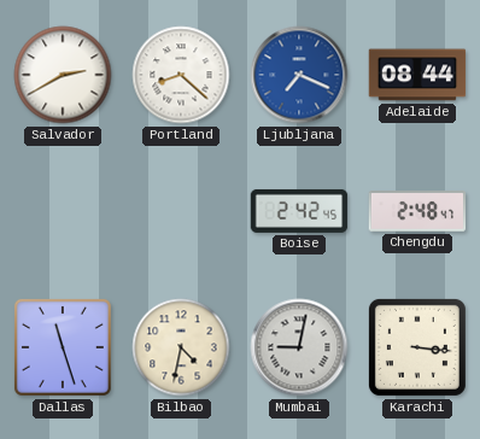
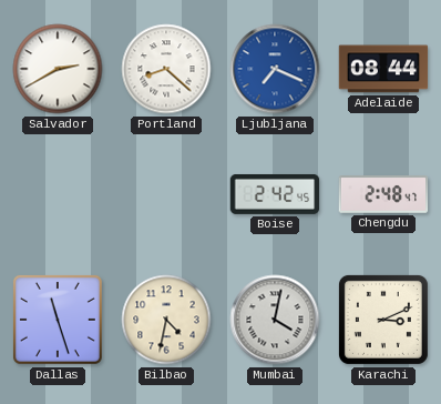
Mumbai: 9:02 -> 4:02
Karachi: 3:16 -> 3:11
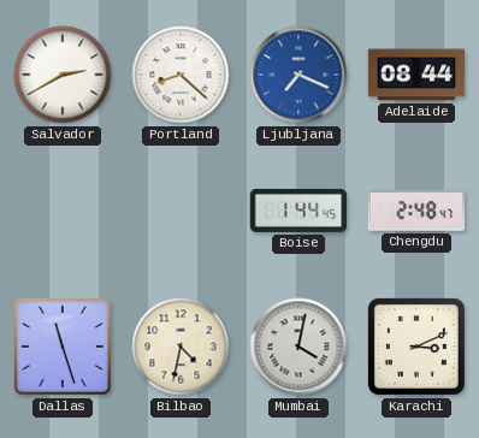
Boise: 2:42 -> 1:44
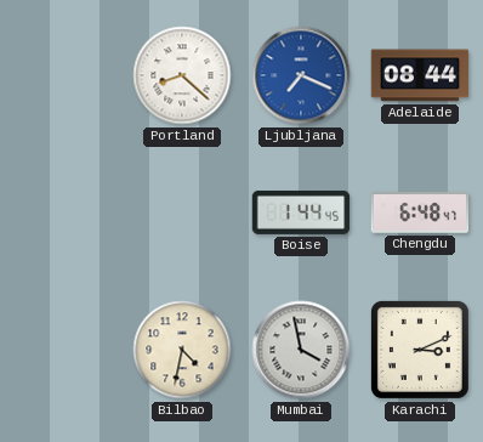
Salvador: 2:40 -> none
Chengdu: 2:48 -> 6:48
Dallas: 11:27 -> none
Mumbai: 4:02 -> 3:58
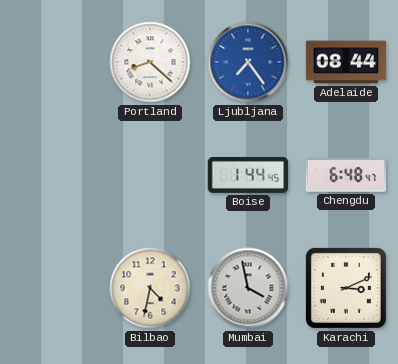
Ljubljana: 7:19 -> 7:24
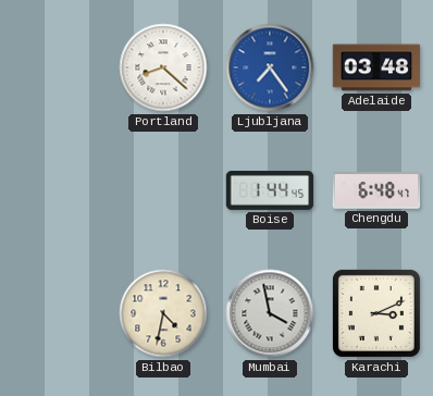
Adelaide: 08:44 -> 03:48
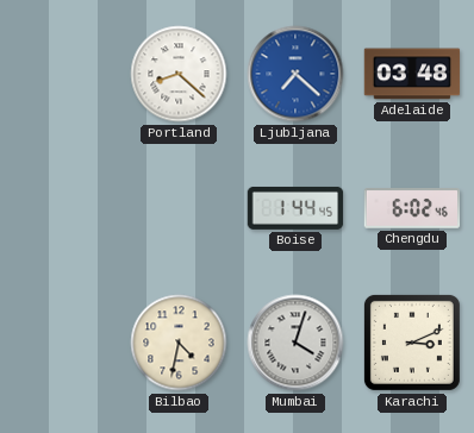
Ljubljana: 7:24 -> 7:22
Chengdu: 6:48 -> 6:02
Mumbai: 3:58 -> 4:03
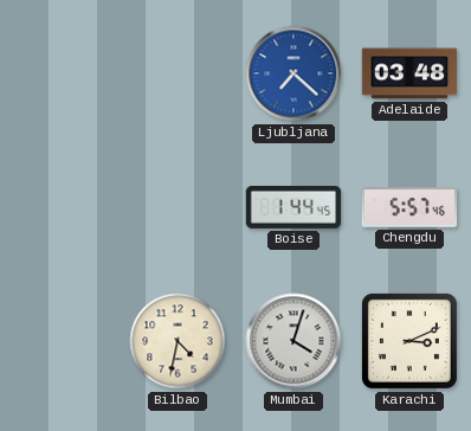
Portland: 8:22 -> none
Chengdu: 6:02 -> 5:57
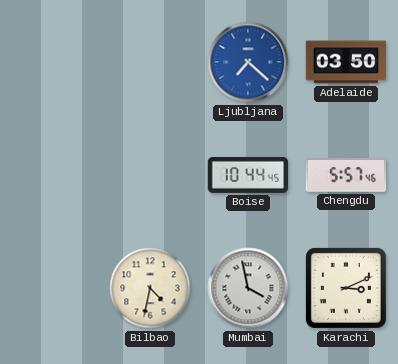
Adelaide: 03:48 -> 03:50
Boise: 1:44 -> 10:44
Mumbai: 4:03 -> 3:58
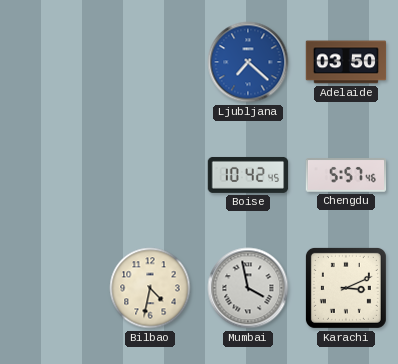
Boise: 10:44 -> 10:42
